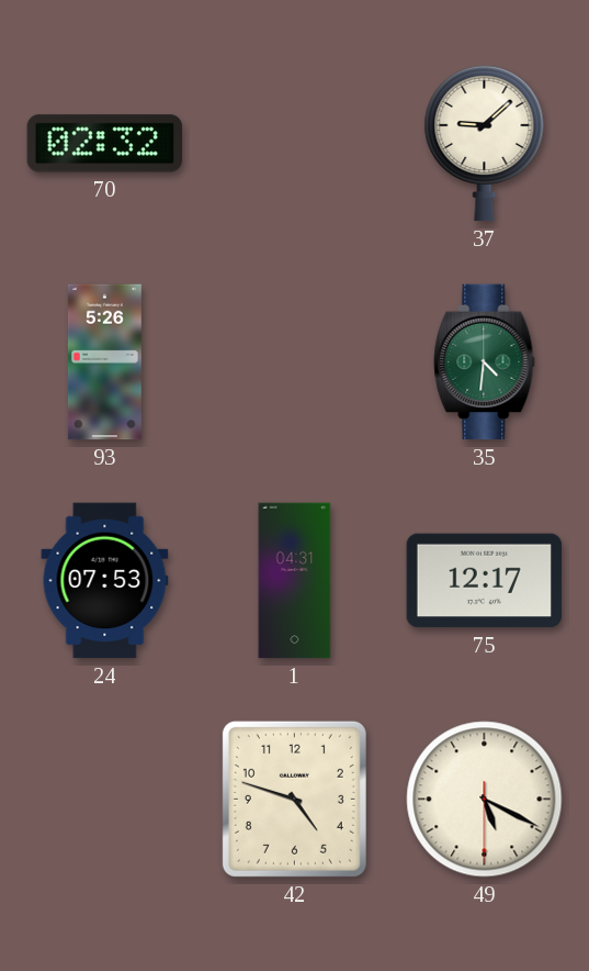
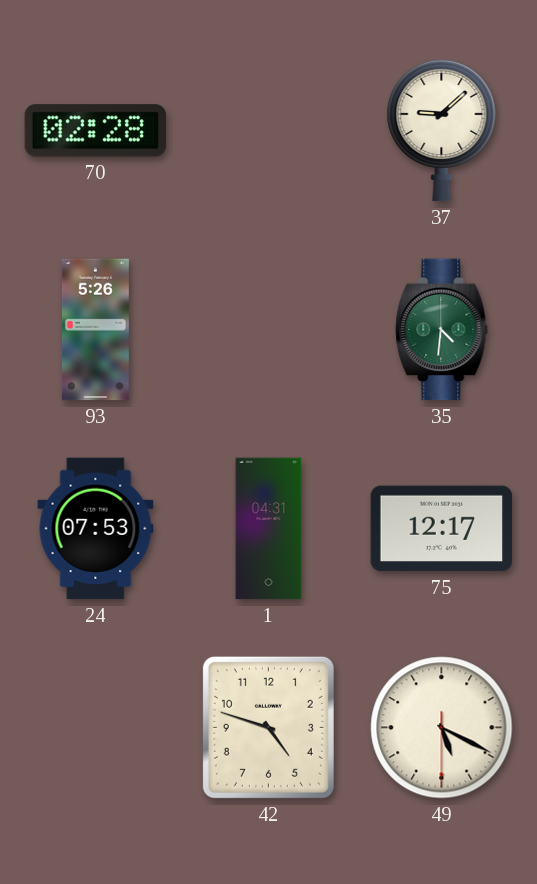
70: 02:32 -> 02:28
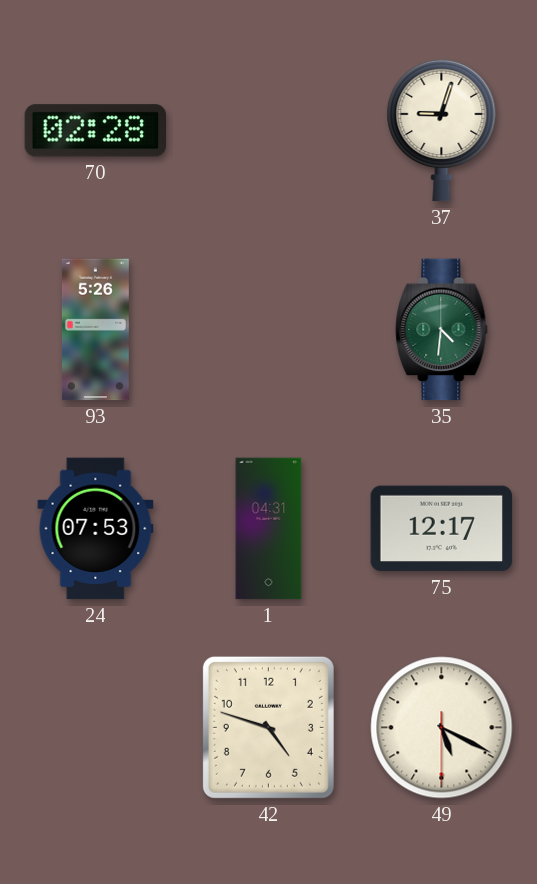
37: 9:08 -> 9:03
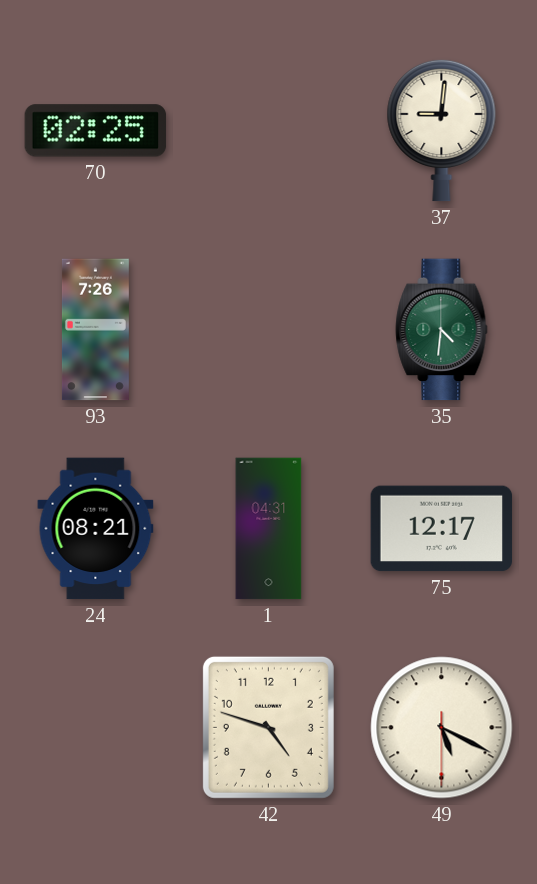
70: 02:28 -> 02:25
37: 9:03 -> 9:01
93: 5:26 -> 7:26
24: 07:53 -> 08:21
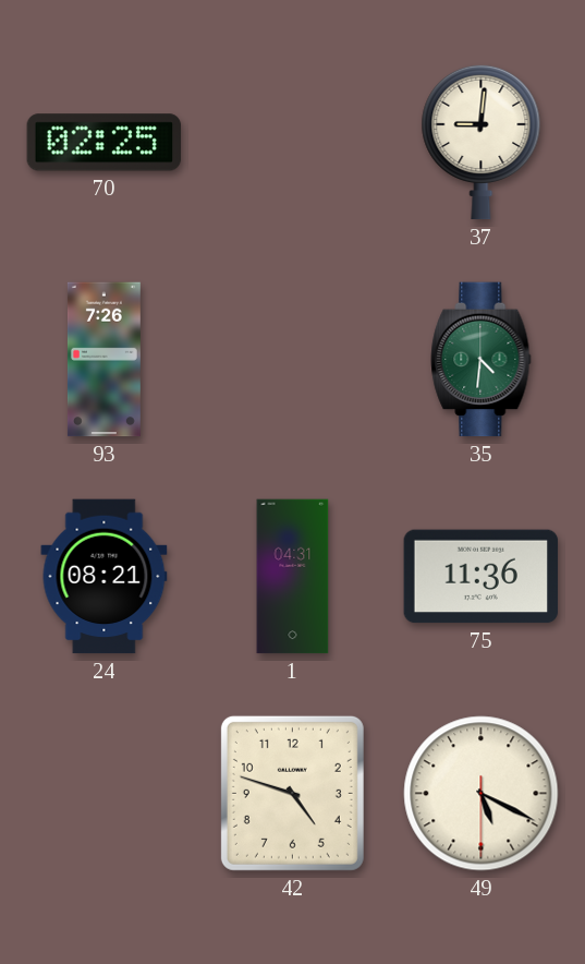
75: 12:17 -> 11:36
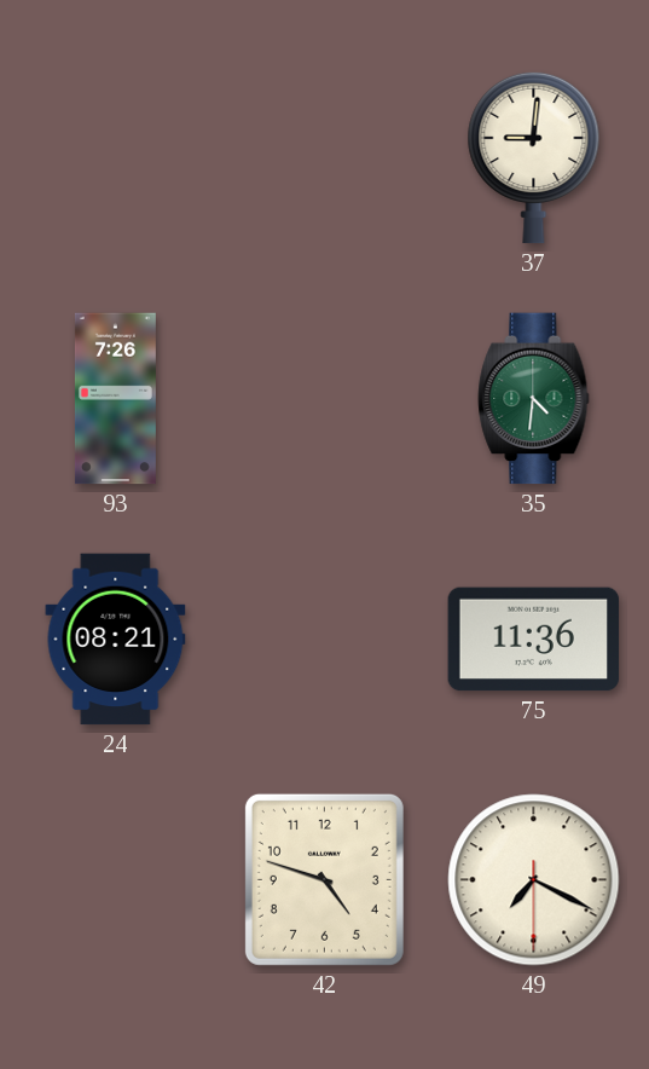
70: 02:25 -> none
1: 04:31 -> none
49: 5:19 -> 7:19
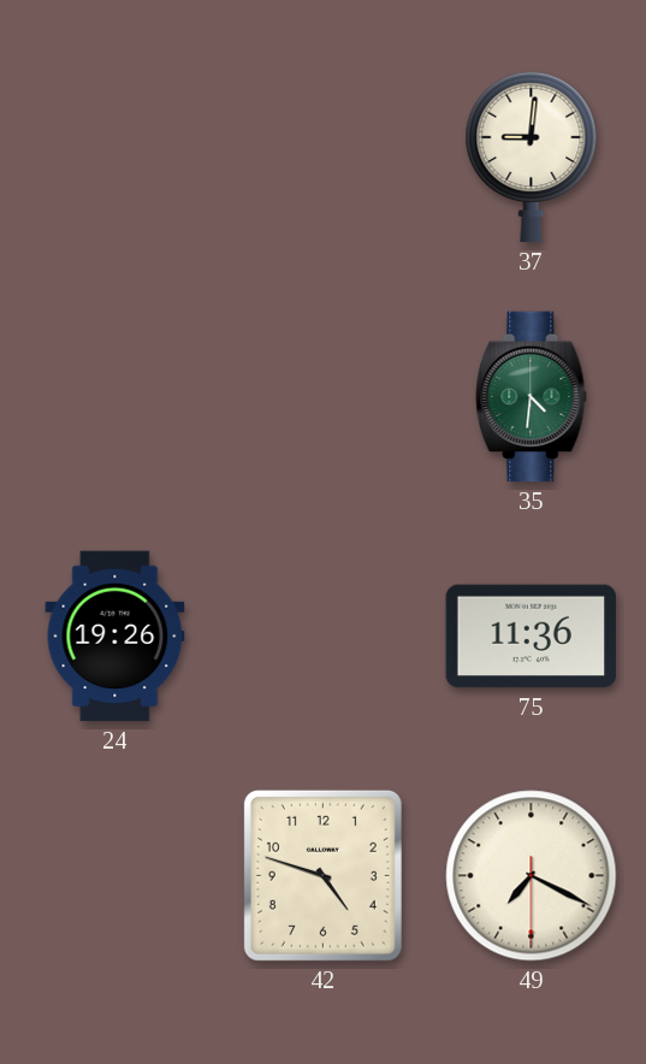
93: 7:26 -> none
24: 08:21 -> 19:26
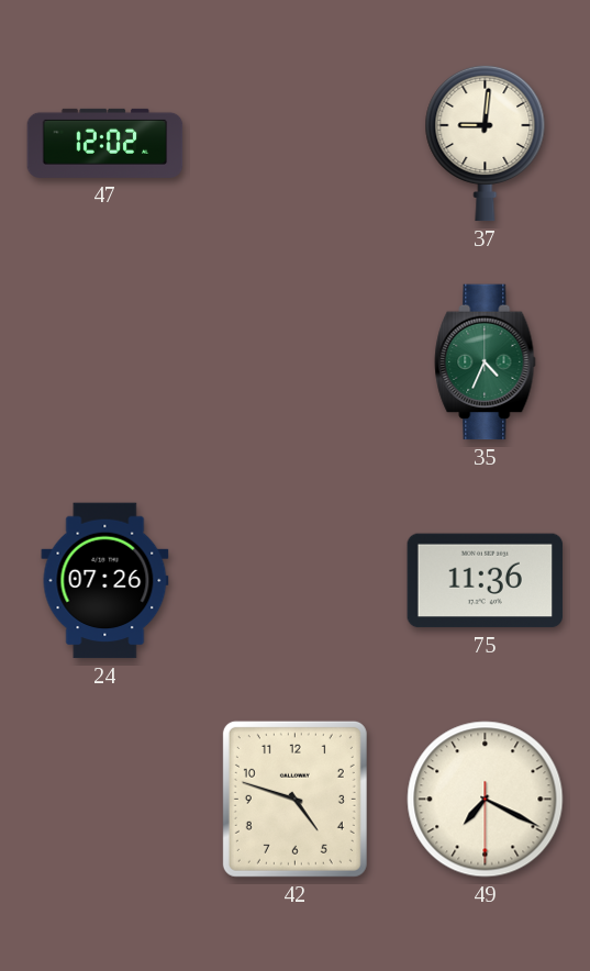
47: none -> 12:02
35: 4:31 -> 4:34
24: 19:26 -> 07:26
